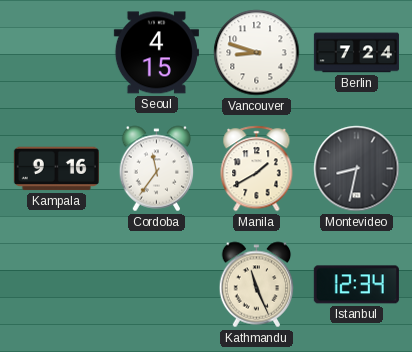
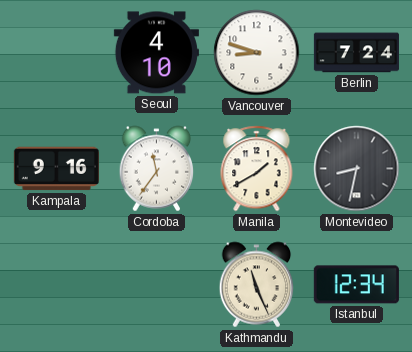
Seoul: 4:15 -> 4:10
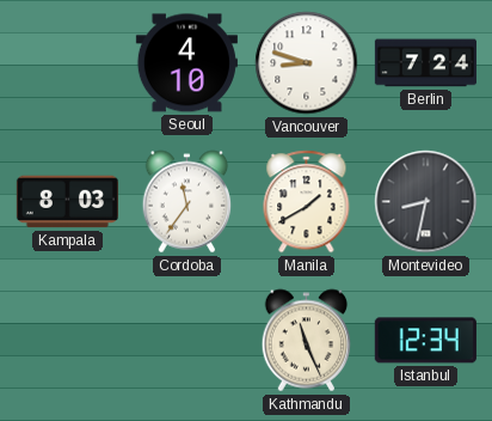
Kampala: 9:16 -> 8:03
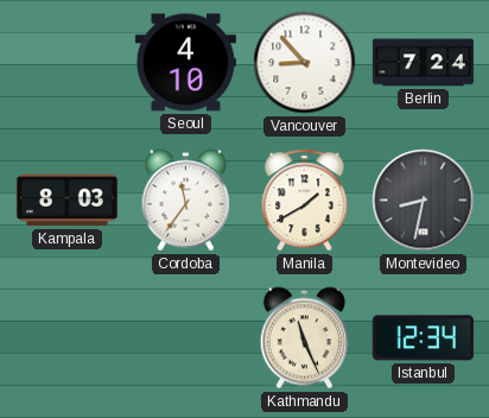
Vancouver: 8:48 -> 8:53
